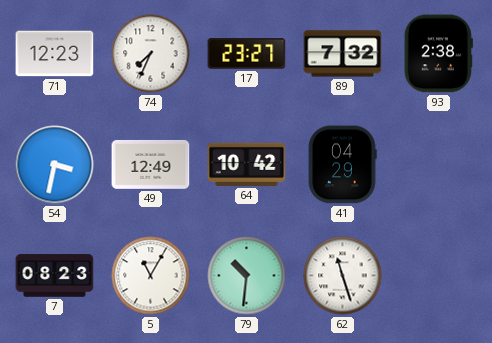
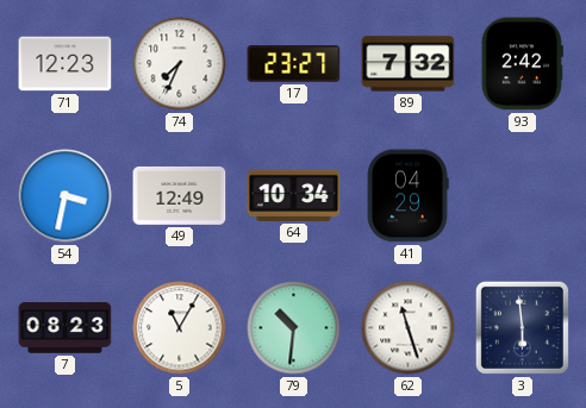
93: 2:38 -> 2:42
64: 10:42 -> 10:34
3: none -> 5:59
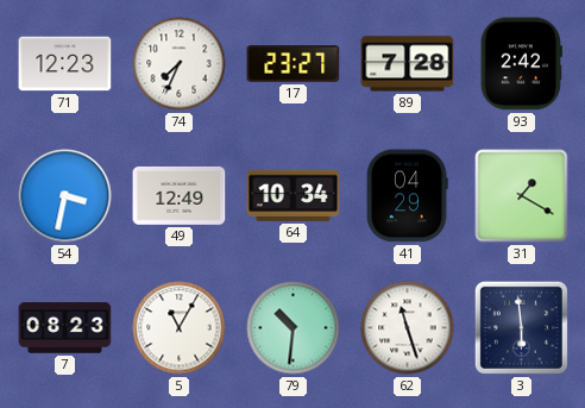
89: 7:32 -> 7:28
31: none -> 1:20
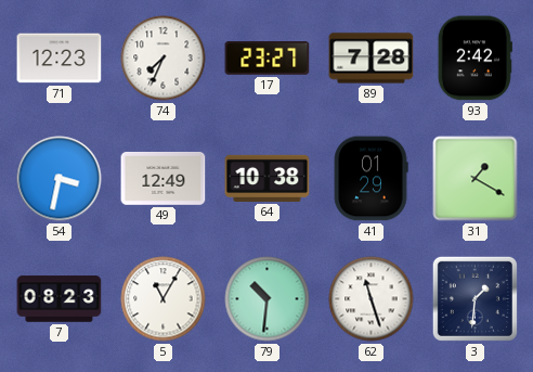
64: 10:34 -> 10:38
41: 04:29 -> 01:29
3: 5:59 -> 1:31
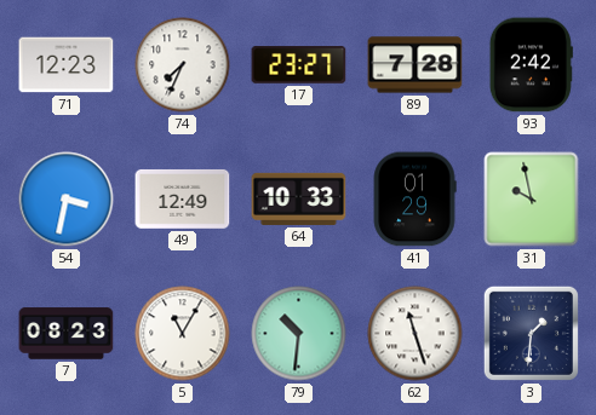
64: 10:38 -> 10:33
31: 1:20 -> 9:58
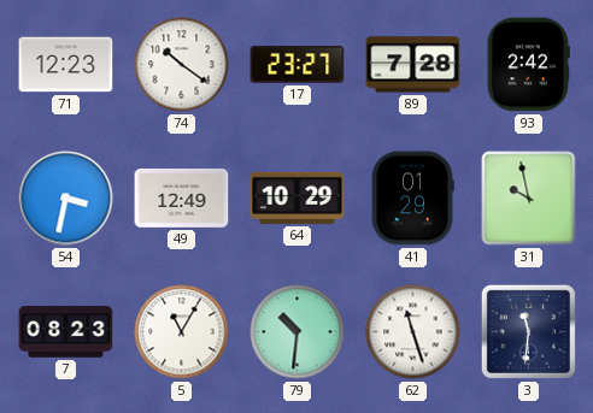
74: 7:34 -> 10:21
64: 10:33 -> 10:29
3: 1:31 -> 11:31
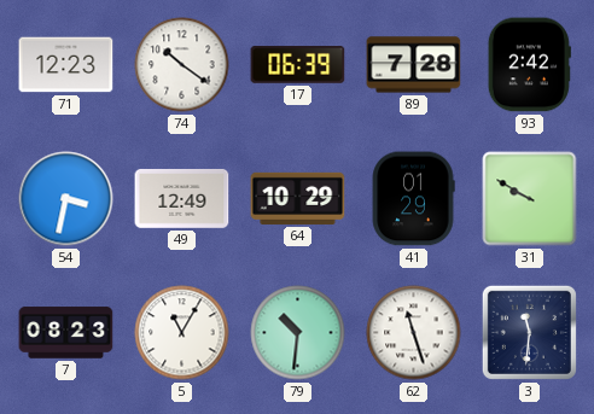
17: 23:27 -> 06:39
31: 9:58 -> 9:50
